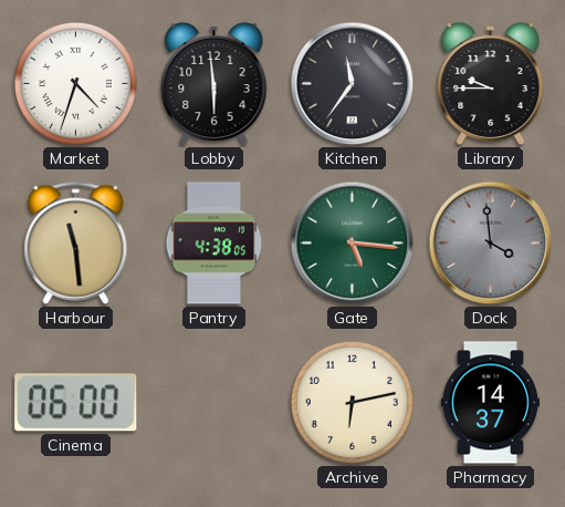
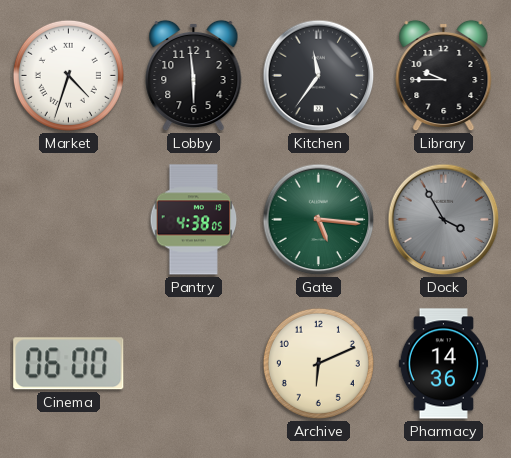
Harbour: 11:29 -> none
Dock: 3:59 -> 3:55
Archive: 6:13 -> 6:11
Pharmacy: 14:37 -> 14:36
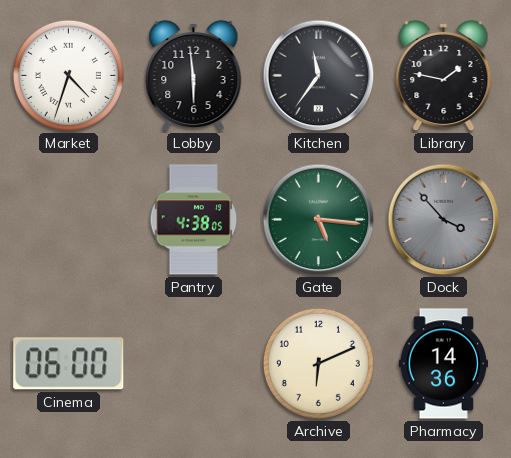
Library: 9:45 -> 1:47
Dock: 3:55 -> 3:53
